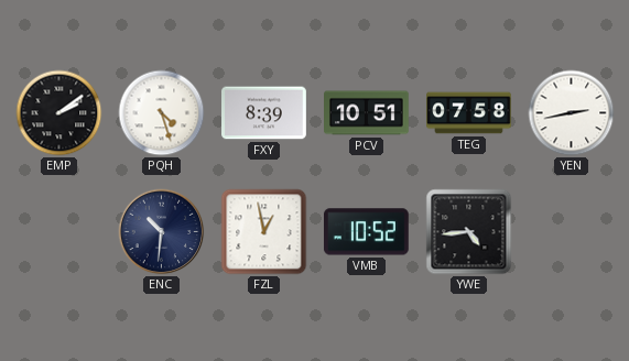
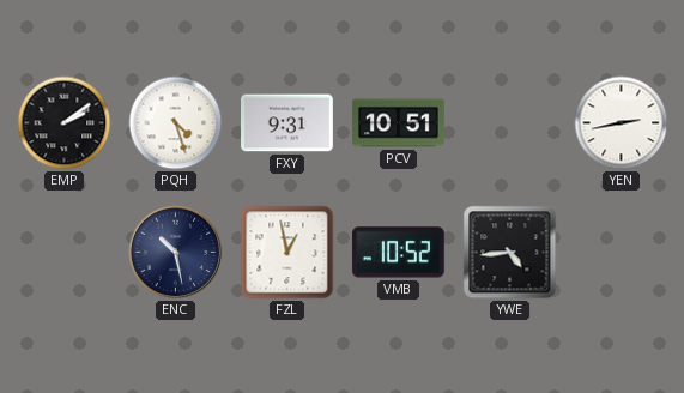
FXY: 8:39 -> 9:31
TEG: 07:58 -> none
ENC: 10:31 -> 10:28
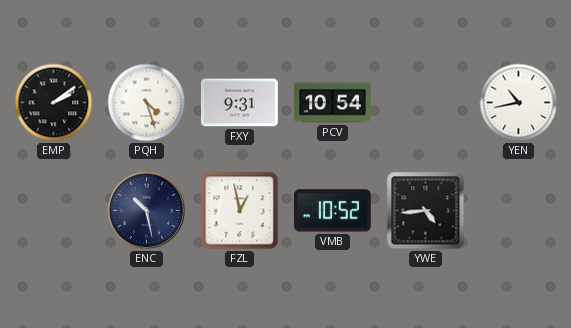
PCV: 10:51 -> 10:54
YEN: 2:43 -> 10:43
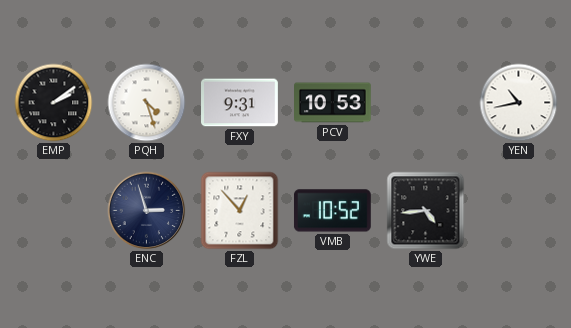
PCV: 10:54 -> 10:53
ENC: 10:28 -> 2:57
FZL: 12:58 -> 12:53
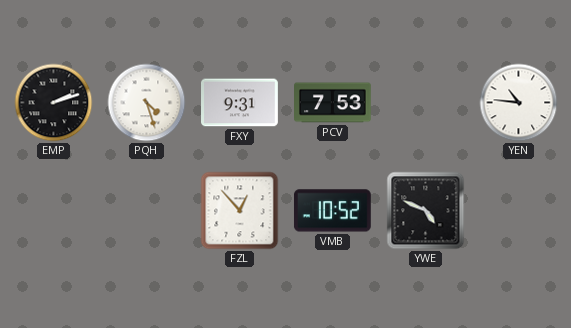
EMP: 2:09 -> 2:12
PCV: 10:53 -> 7:53
YEN: 10:43 -> 10:46
ENC: 2:57 -> none
YWE: 4:44 -> 4:49
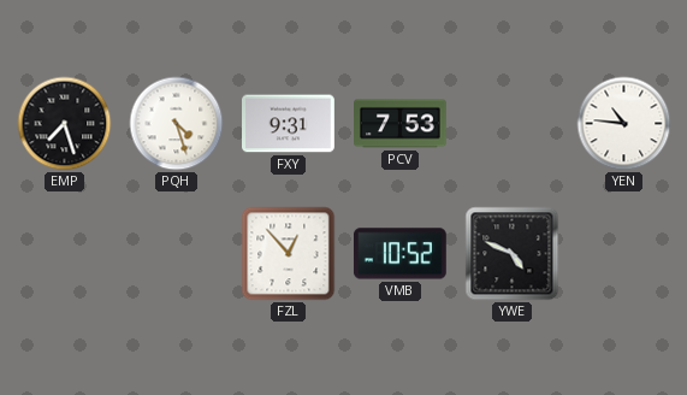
EMP: 2:12 -> 7:27
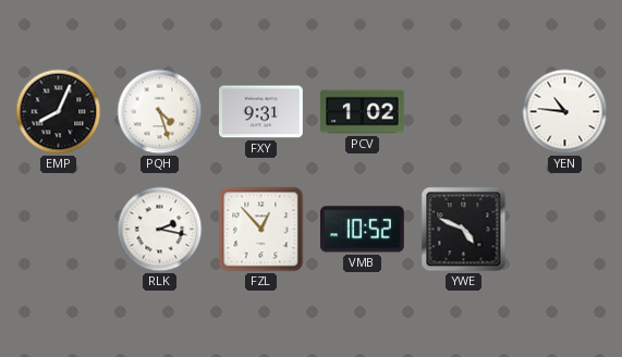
EMP: 7:27 -> 8:04
PCV: 7:53 -> 1:02
RLK: none -> 2:17
